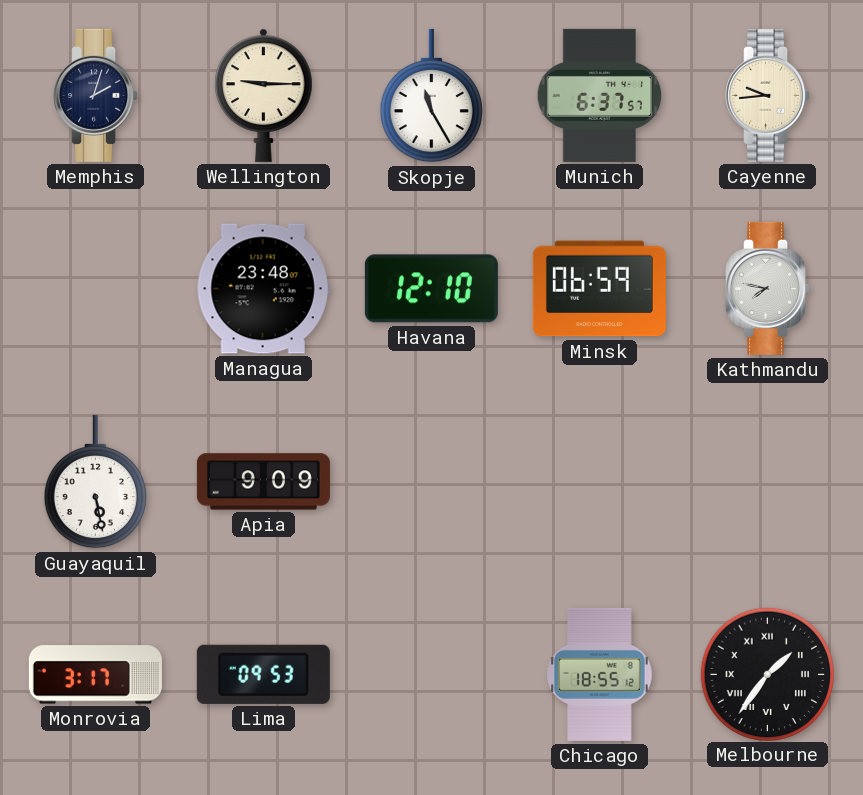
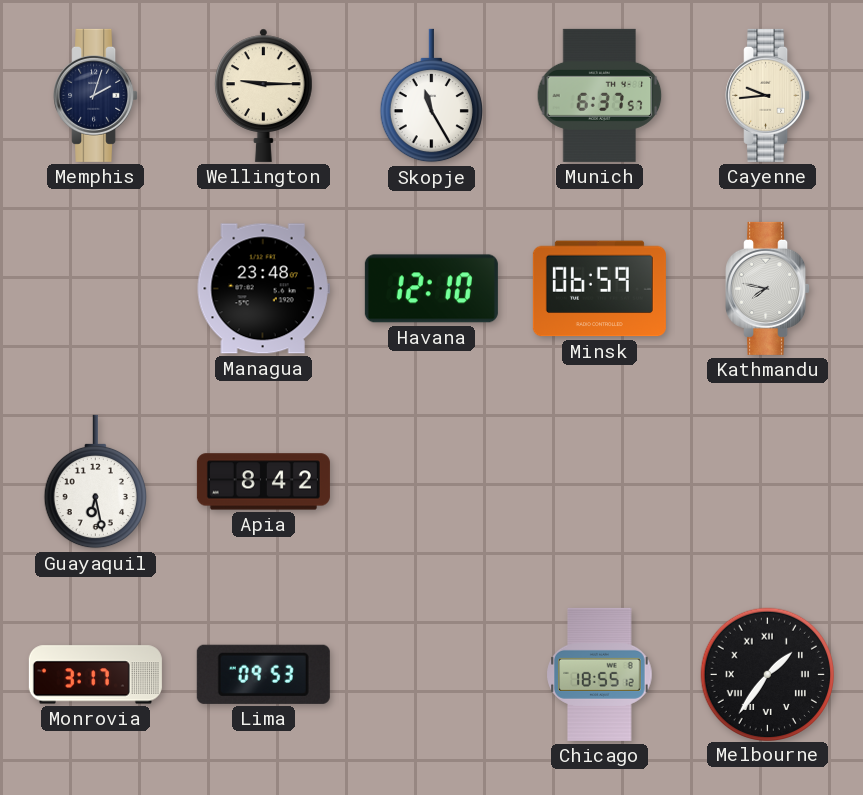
Guayaquil: 5:28 -> 6:28
Apia: 9:09 -> 8:42
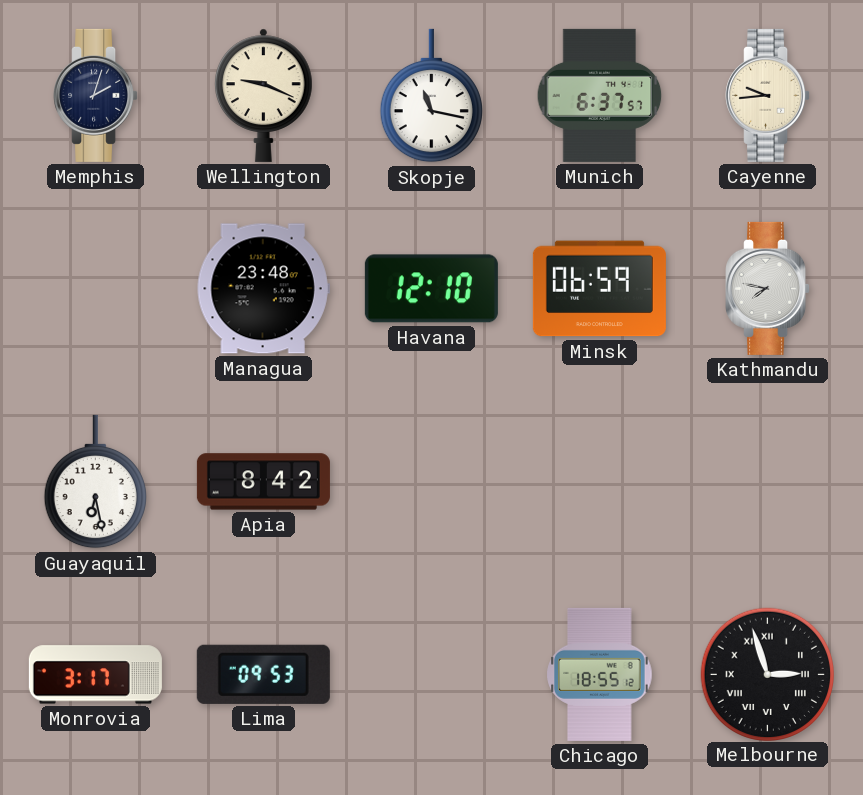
Wellington: 9:15 -> 9:19
Skopje: 11:25 -> 11:17
Melbourne: 1:36 -> 2:57
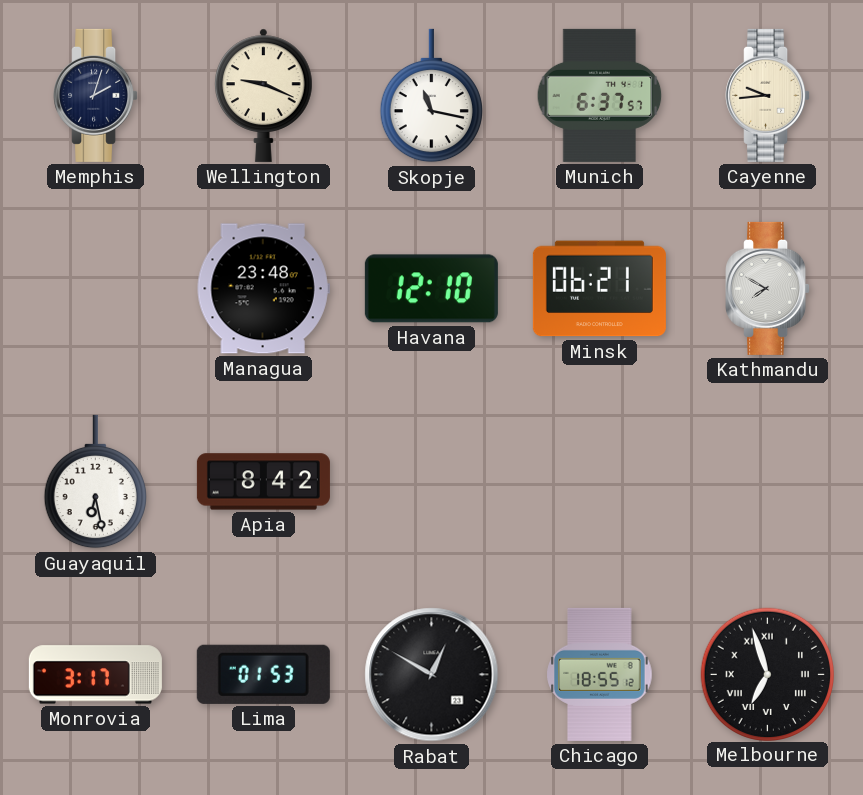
Minsk: 06:59 -> 06:21
Kathmandu: 7:47 -> 7:50
Lima: 09:53 -> 01:53
Rabat: none -> 12:50
Melbourne: 2:57 -> 6:57
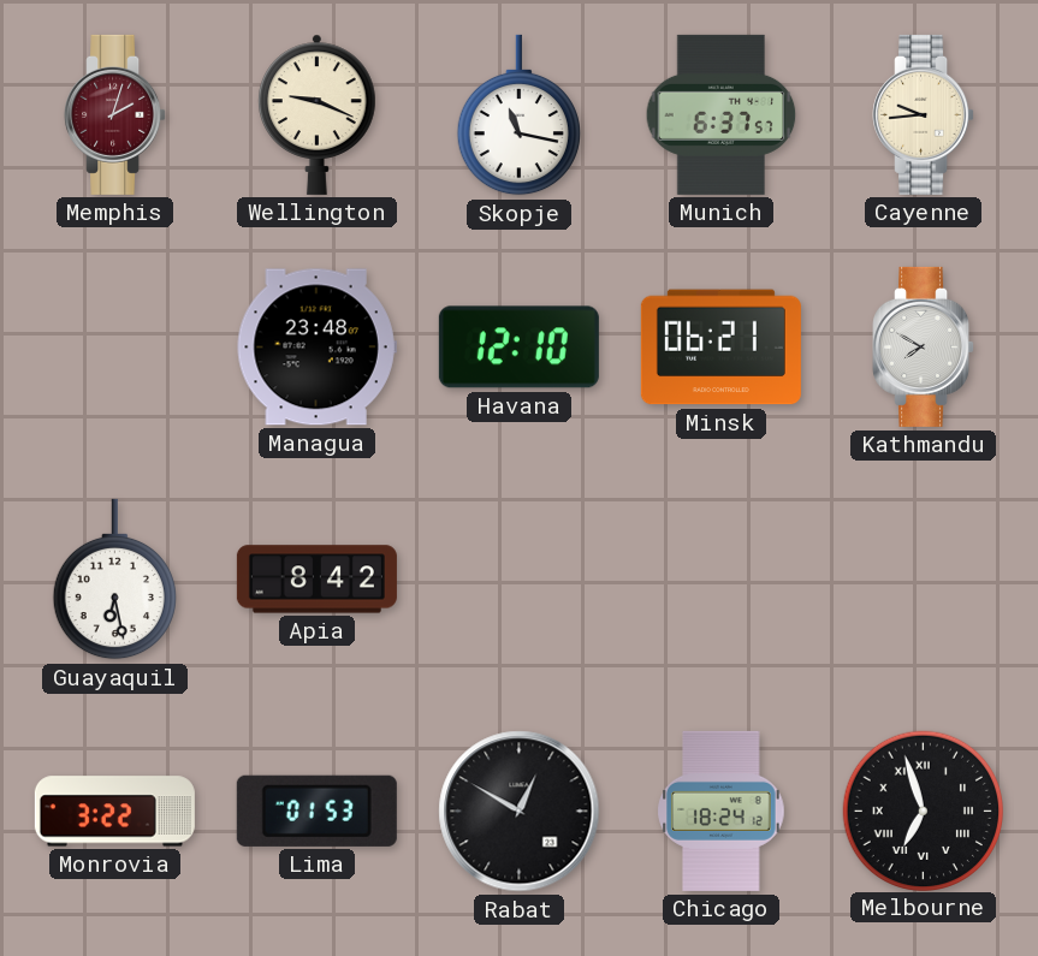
Memphis dial: navy -> burgundy
Monrovia: 3:17 -> 3:22
Chicago: 18:55 -> 18:24
